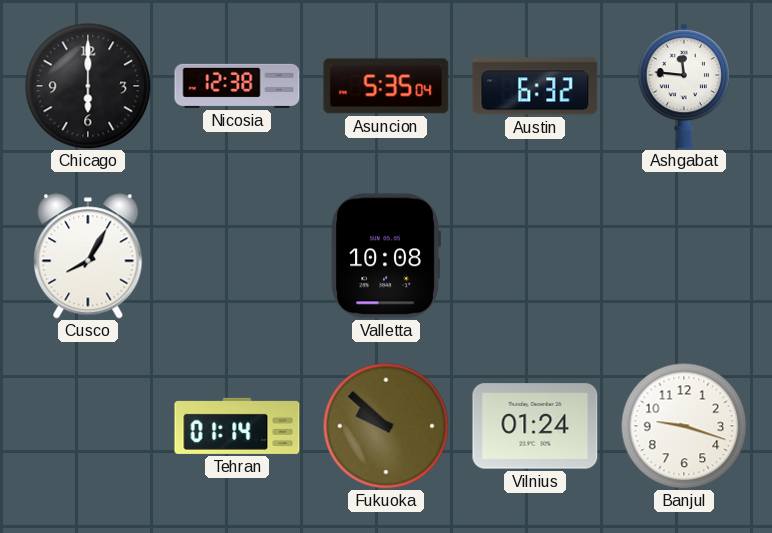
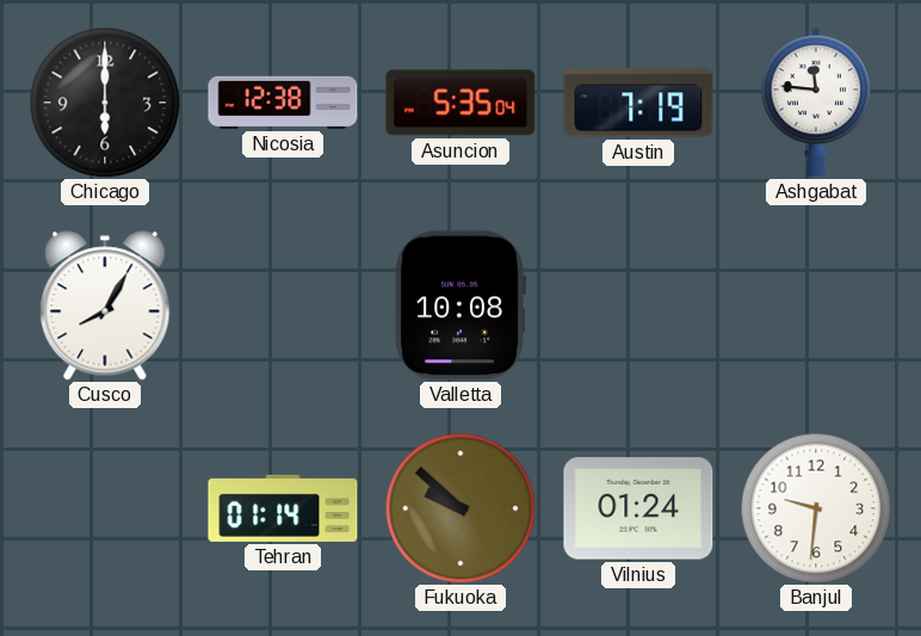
Austin: 6:32 -> 7:19
Banjul: 9:18 -> 9:31
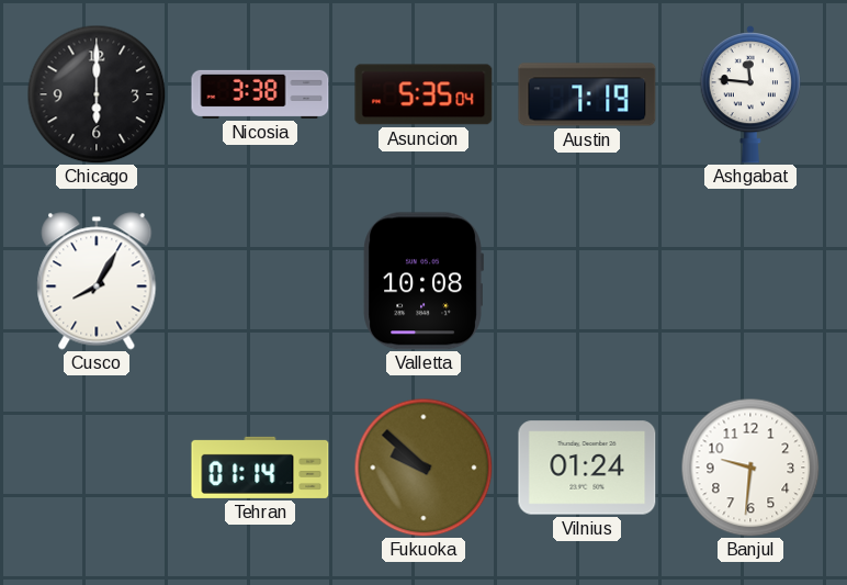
Nicosia: 12:38 -> 3:38
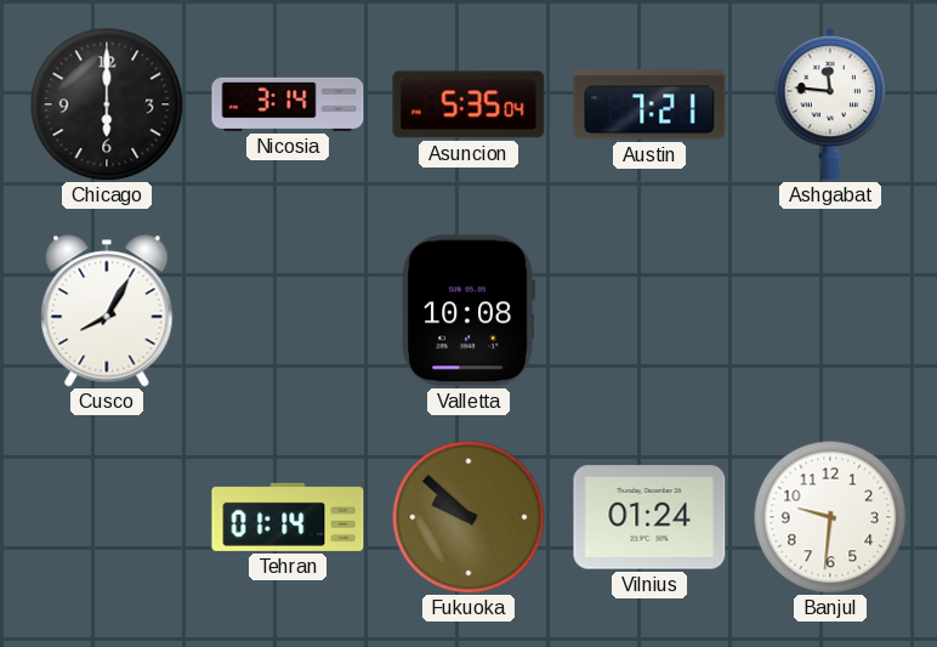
Nicosia: 3:38 -> 3:14
Austin: 7:19 -> 7:21
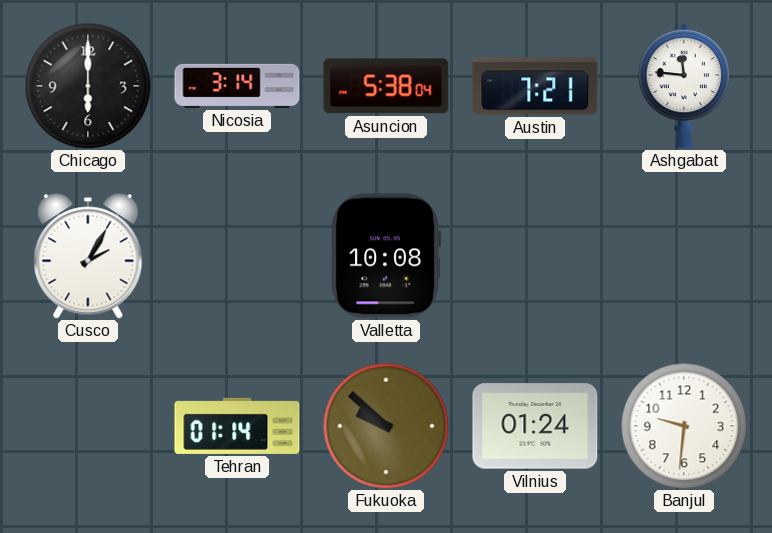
Asuncion: 5:35 -> 5:38
Cusco: 8:05 -> 2:05
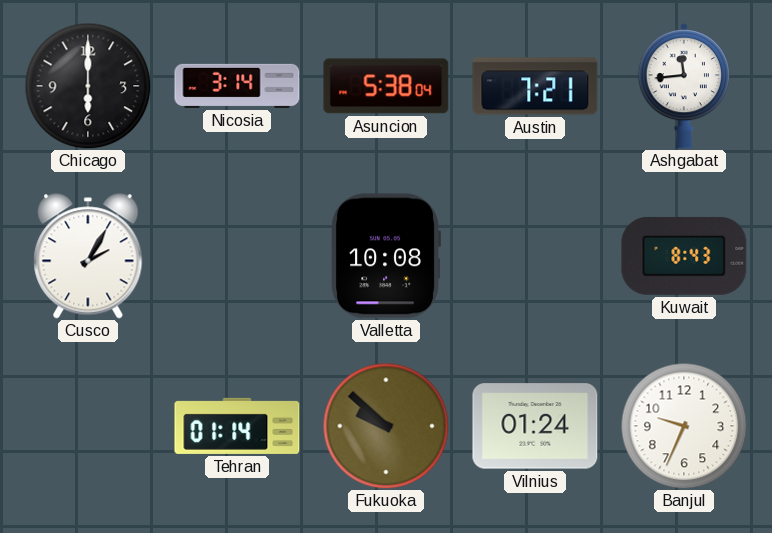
Ashgabat: 11:46 -> 11:44
Kuwait: none -> 8:43
Banjul: 9:31 -> 9:34
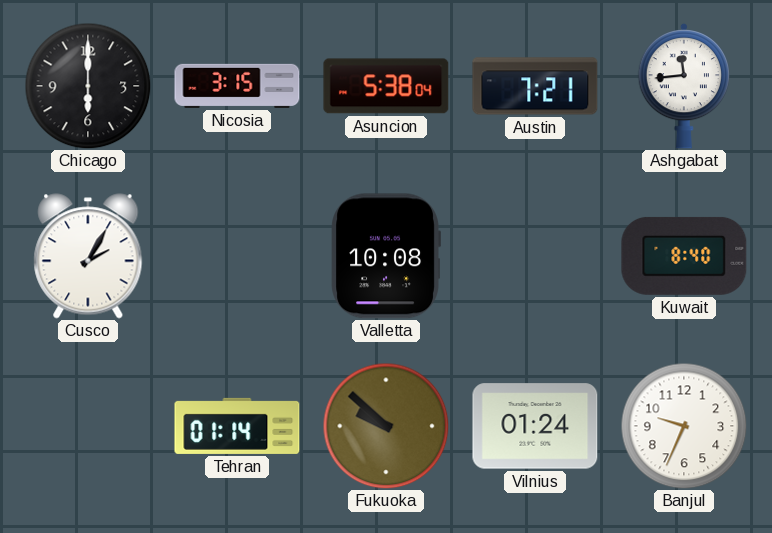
Nicosia: 3:14 -> 3:15
Kuwait: 8:43 -> 8:40
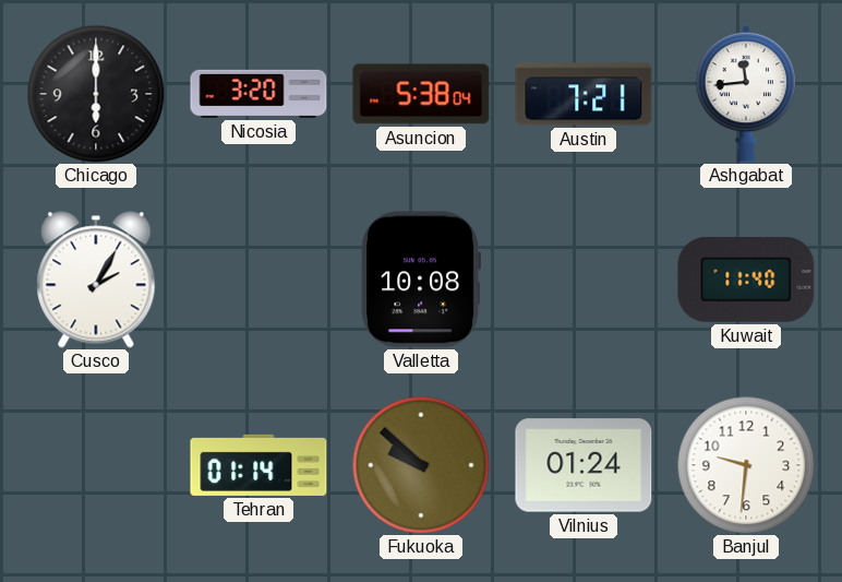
Nicosia: 3:15 -> 3:20
Kuwait: 8:40 -> 11:40
Banjul: 9:34 -> 9:31
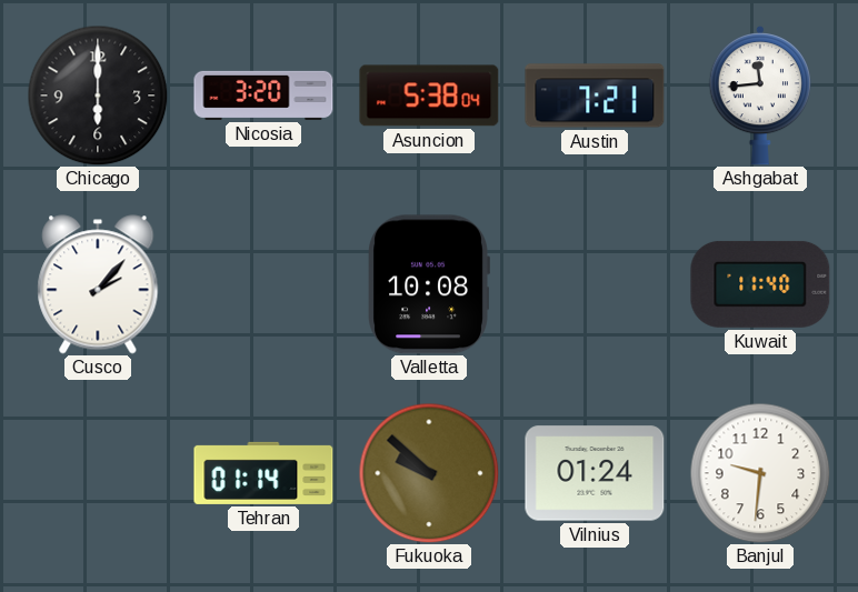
Cusco: 2:05 -> 2:07
